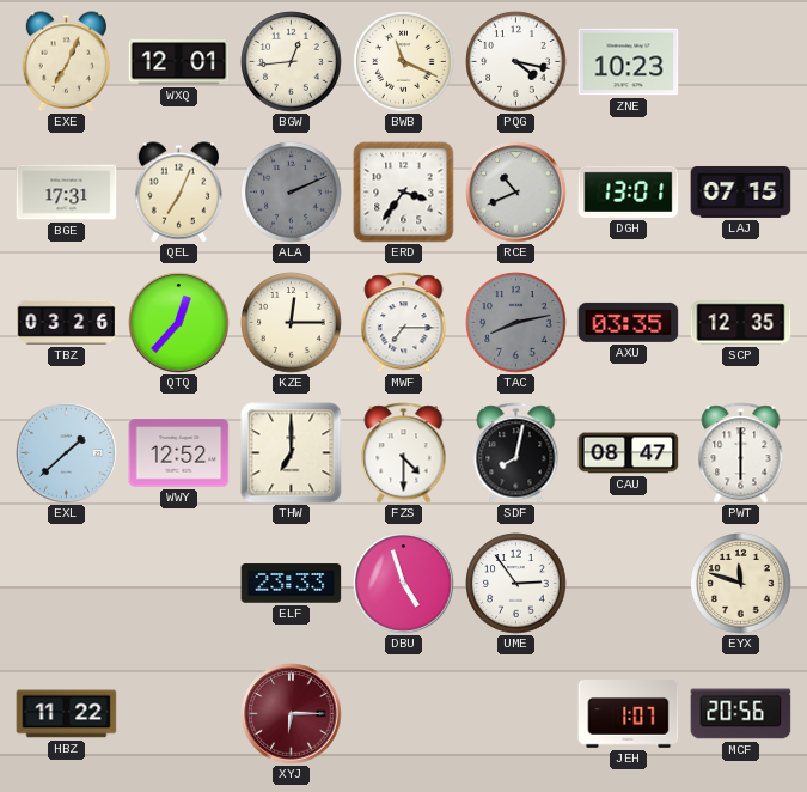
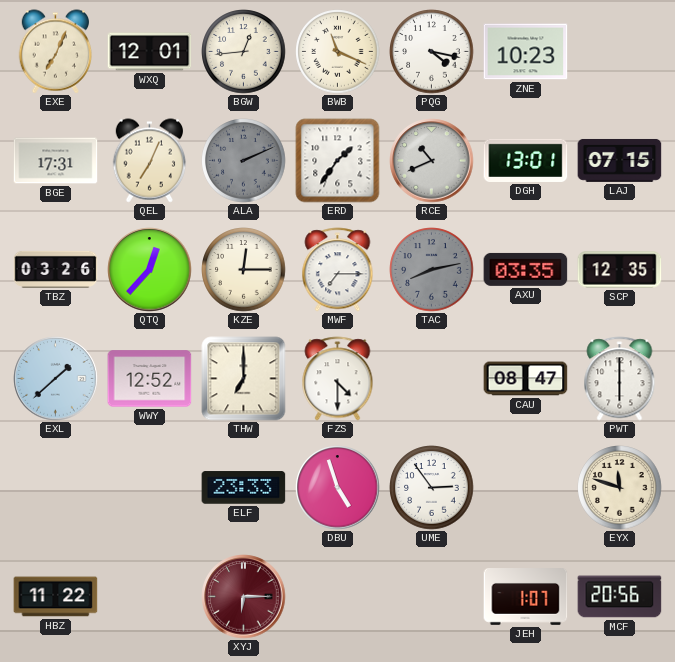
ERD: 3:36 -> 1:36
SDF: 8:02 -> none
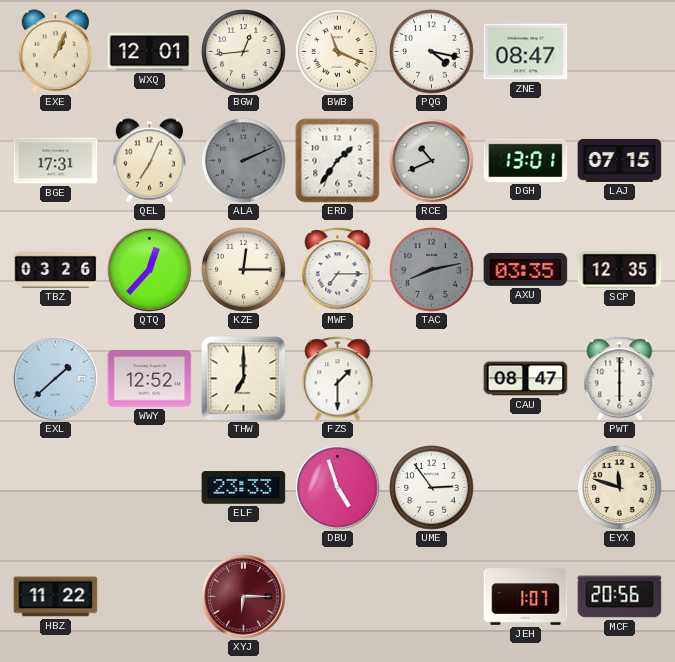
EXE: 7:04 -> 1:04
ZNE: 10:23 -> 08:47
FZS: 4:30 -> 1:30
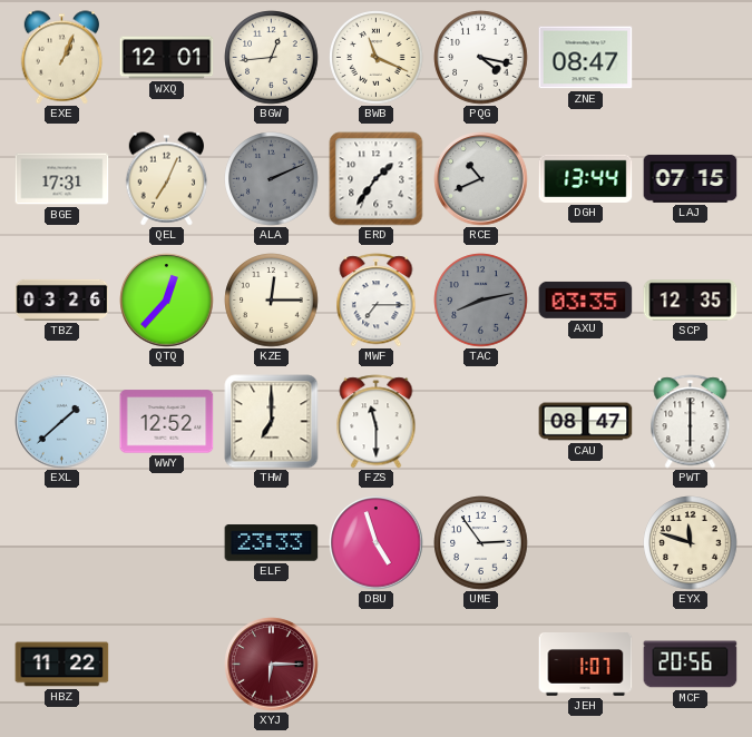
DGH: 13:01 -> 13:44
FZS: 1:30 -> 11:30
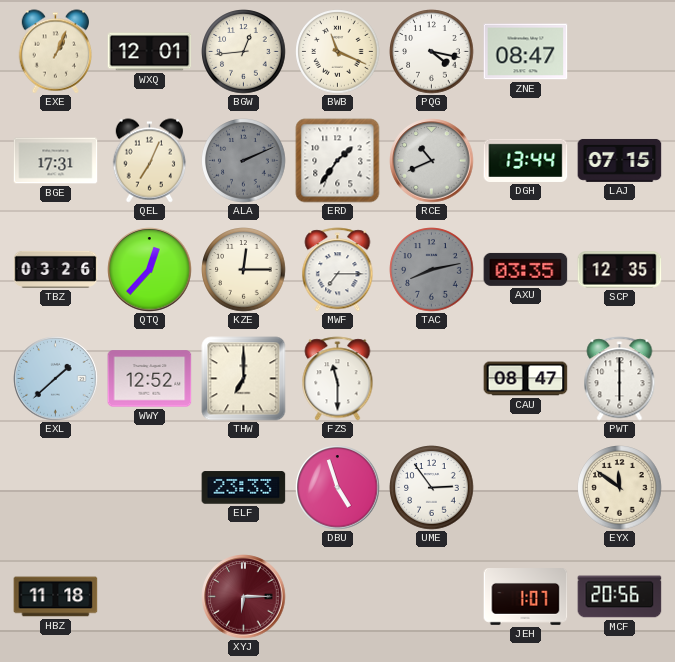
EYX: 11:48 -> 11:51
HBZ: 11:22 -> 11:18
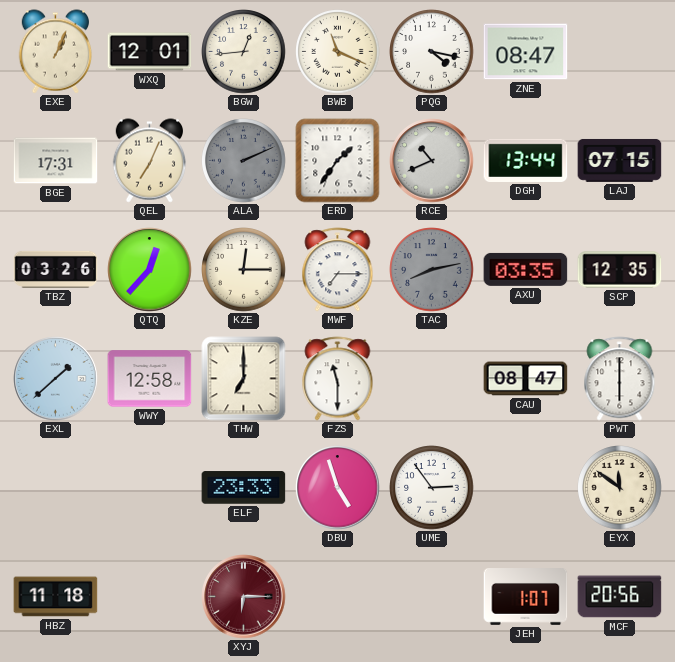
WWY: 12:52 -> 12:58
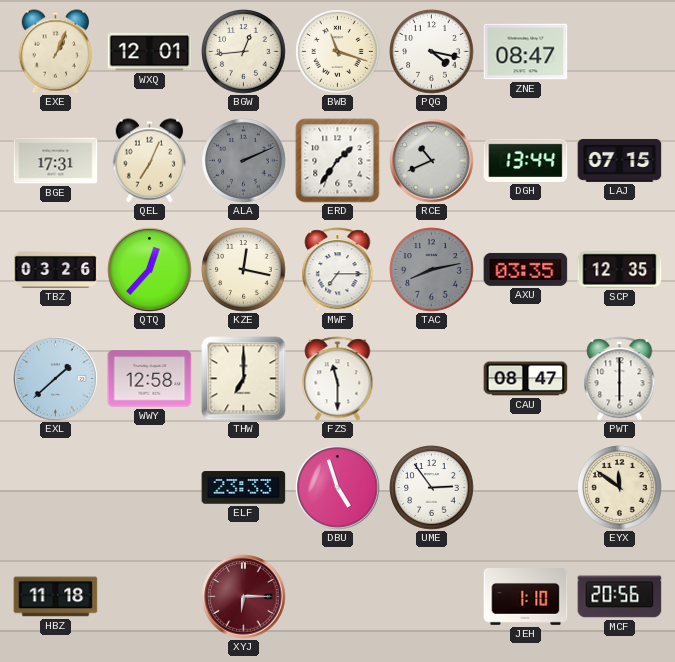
BWB: 11:19 -> 11:18
KZE: 12:15 -> 12:17
JEH: 1:07 -> 1:10
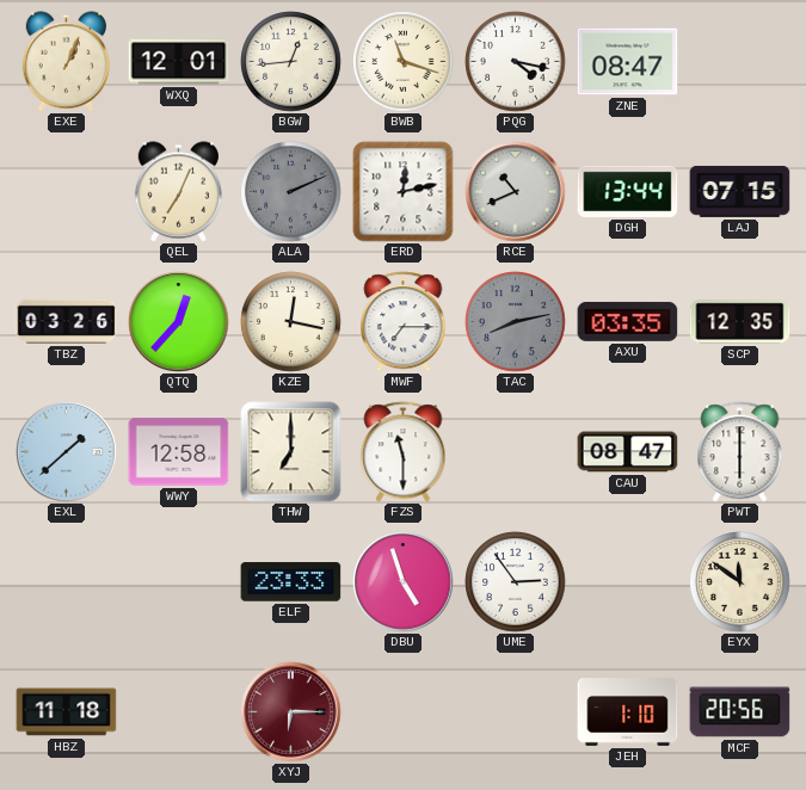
BGE: 17:31 -> none
ERD: 1:36 -> 12:13
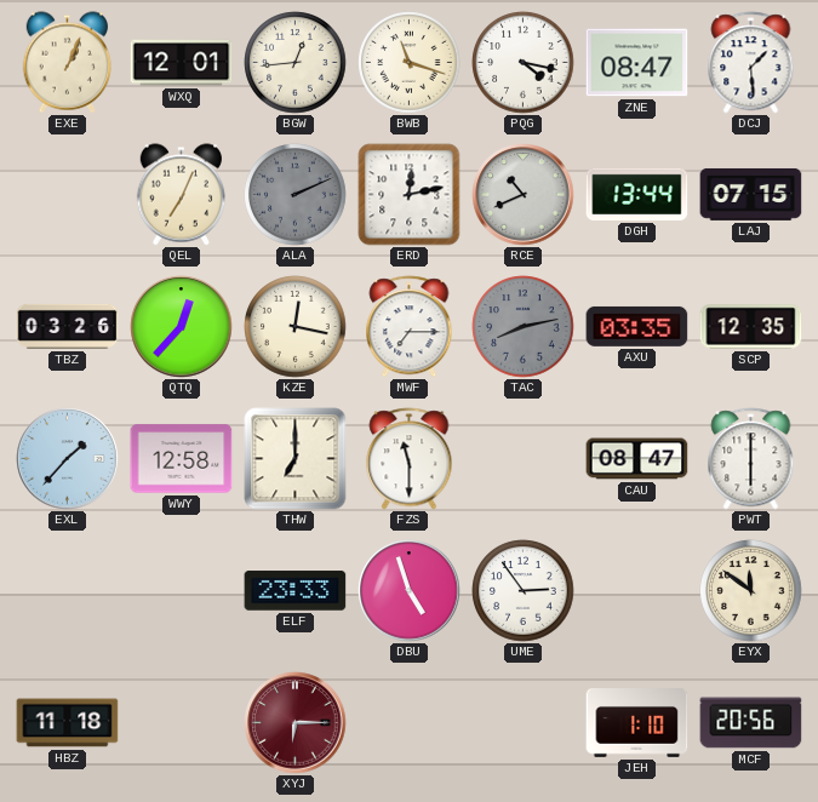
DCJ: none -> 1:29
EXL: 1:38 -> 1:37
